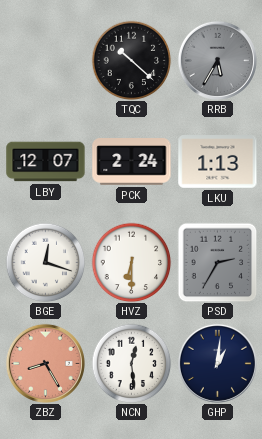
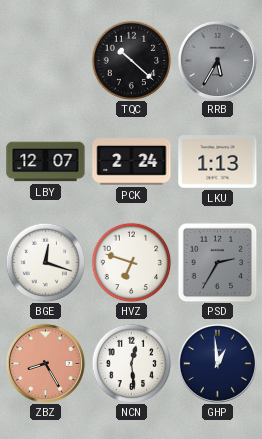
HVZ: 6:30 -> 6:48
GHP: 1:01 -> 12:59
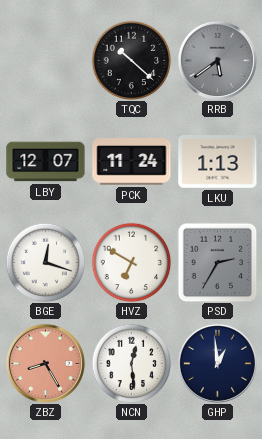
RRB: 5:35 -> 5:39
PCK: 2:24 -> 11:24
HVZ: 6:48 -> 6:50
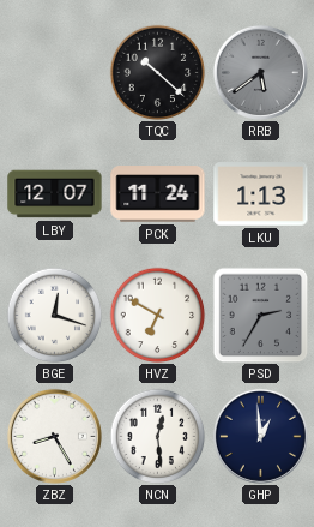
ZBZ dial: salmon -> white
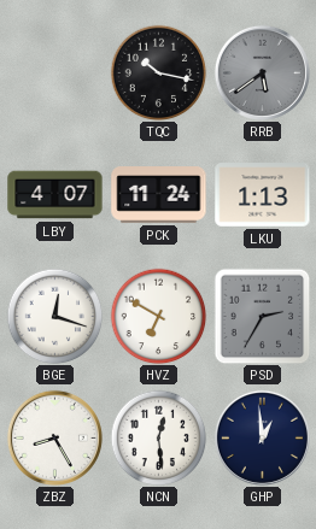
TQC: 10:22 -> 10:17
LBY: 12:07 -> 4:07
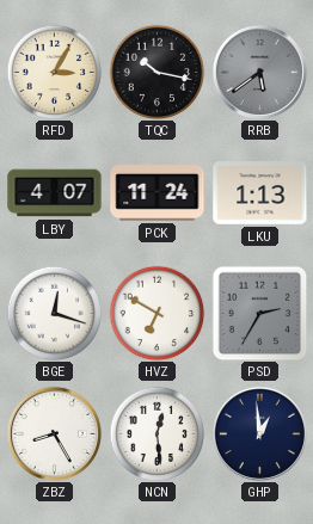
RFD: none -> 3:05
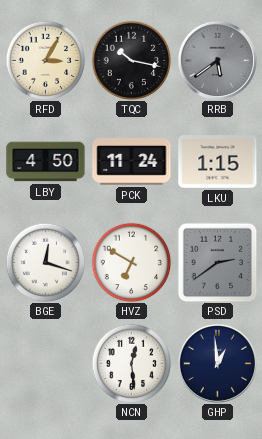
LBY: 4:07 -> 4:50
LKU: 1:13 -> 1:15
PSD: 2:35 -> 2:39
ZBZ: 8:25 -> none
